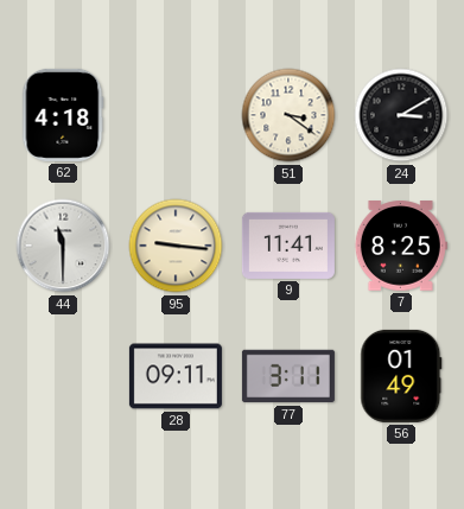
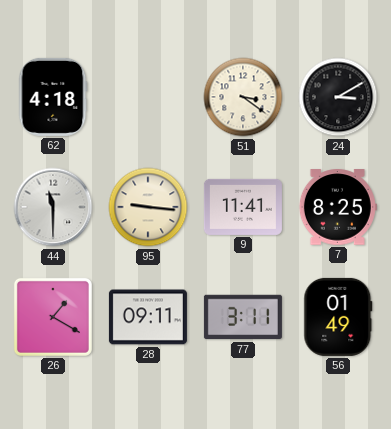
26: none -> 1:20
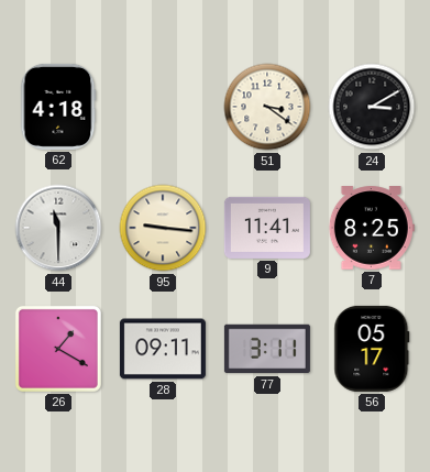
56: 01:49 -> 05:17
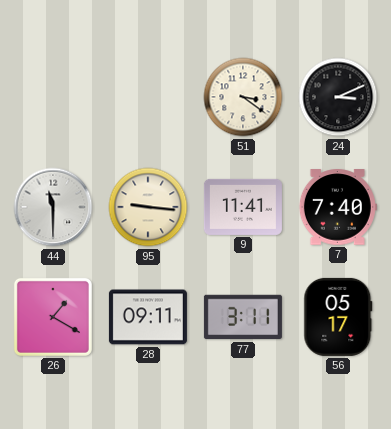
62: 4:18 -> none
24: 3:10 -> 3:11
7: 8:25 -> 7:40
